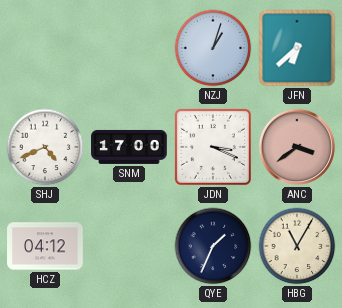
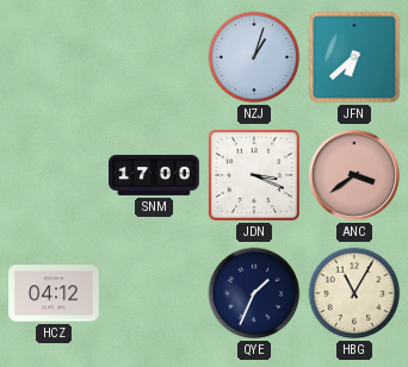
SHJ: 4:41 -> none
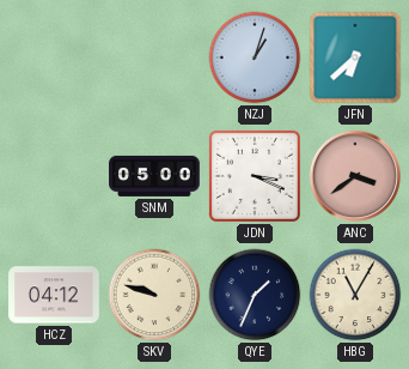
SNM: 17:00 -> 05:00
SKV: none -> 9:48
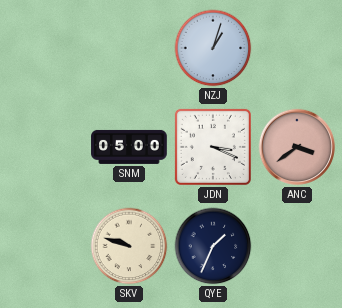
JFN: 6:38 -> none
HCZ: 04:12 -> none
HBG: 11:05 -> none
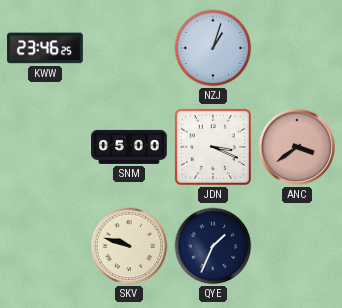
KWW: none -> 23:46
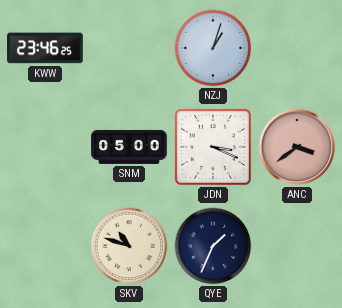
SKV: 9:48 -> 10:48
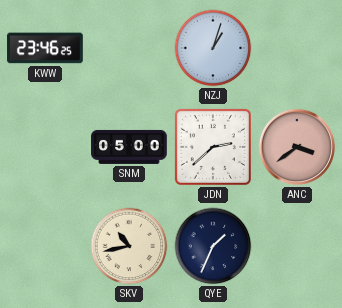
JDN: 3:19 -> 2:38
SKV: 10:48 -> 10:43
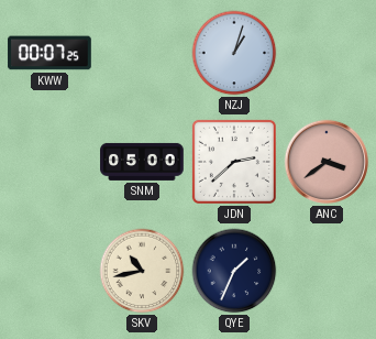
KWW: 23:46 -> 00:07
